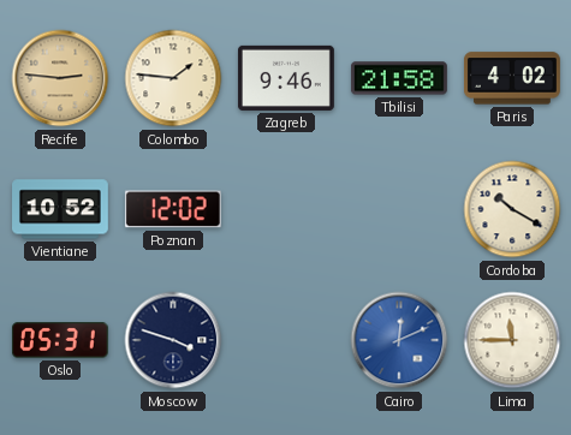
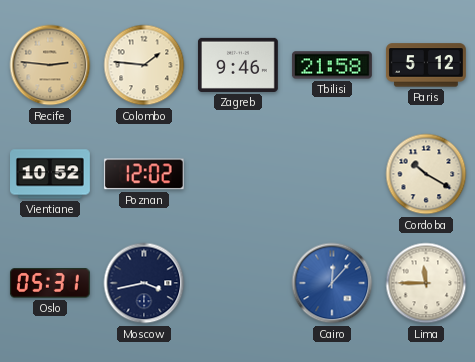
Paris: 4:02 -> 5:12
Moscow: 3:48 -> 3:43
Cairo: 12:11 -> 12:07
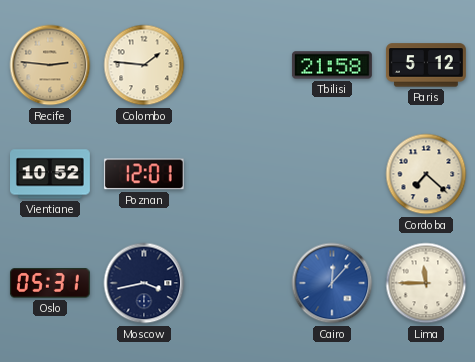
Zagreb: 9:46 -> none
Poznan: 12:02 -> 12:01
Cordoba: 10:20 -> 7:22
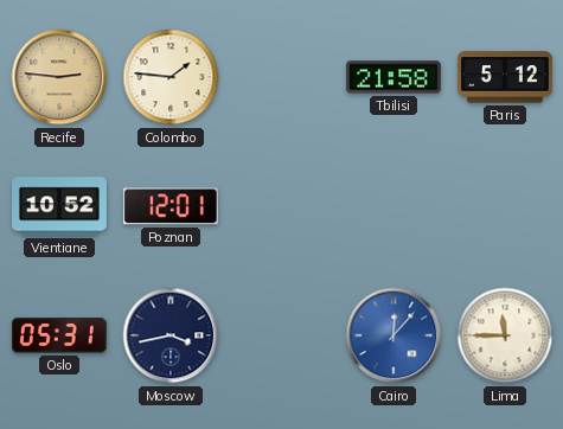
Cordoba: 7:22 -> none
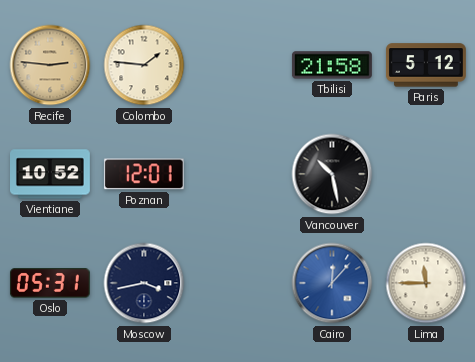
Vancouver: none -> 10:28
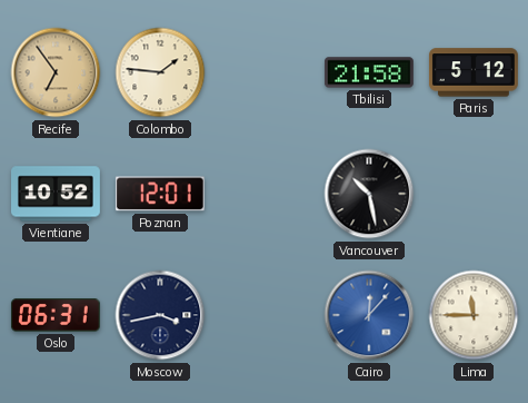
Recife: 2:46 -> 6:54
Oslo: 05:31 -> 06:31
